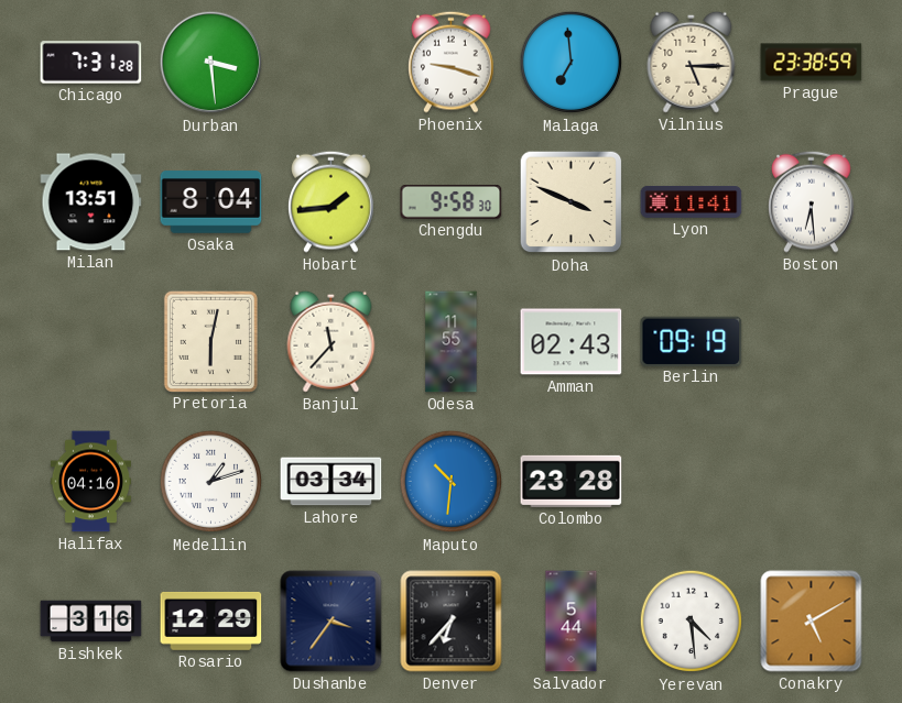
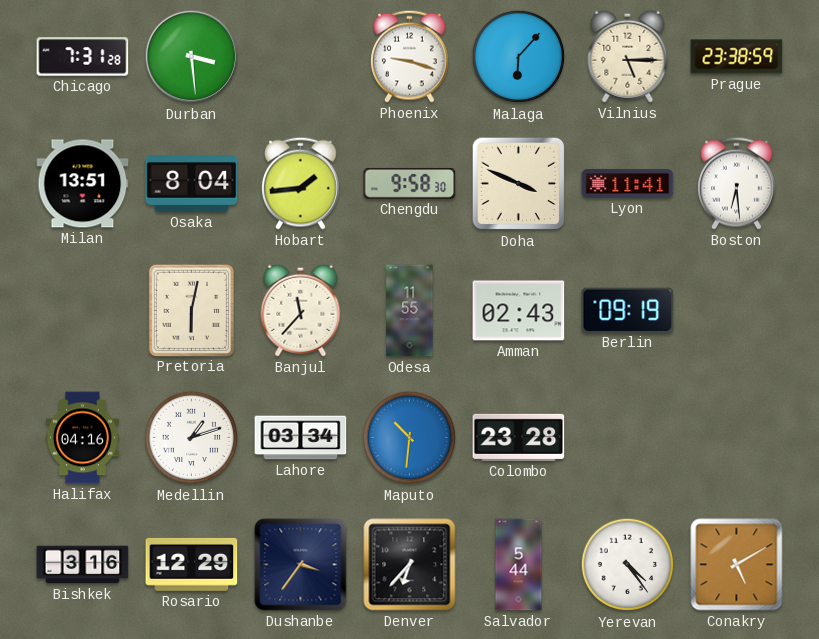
Malaga: 6:59 -> 6:07
Yerevan: 4:29 -> 4:24
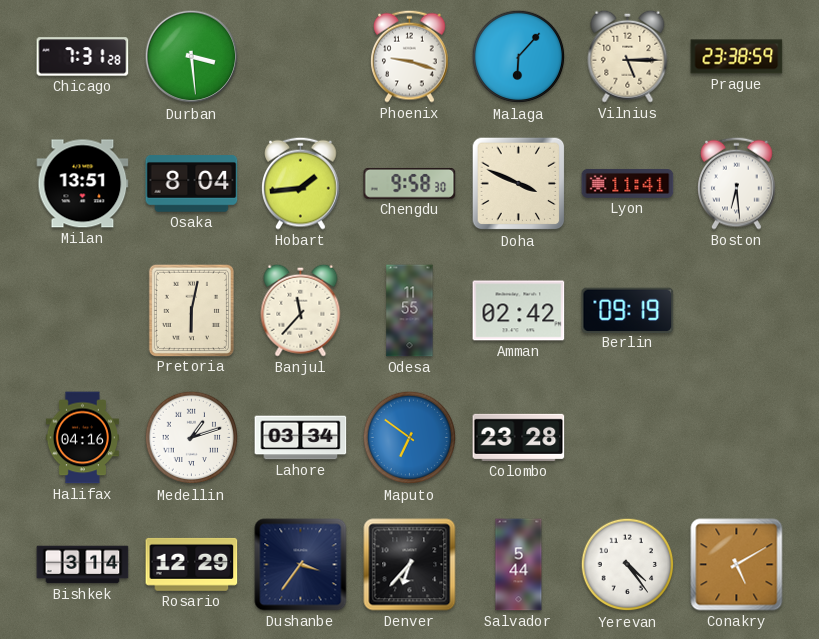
Amman: 02:43 -> 02:42
Maputo: 10:31 -> 6:51
Bishkek: 3:16 -> 3:14
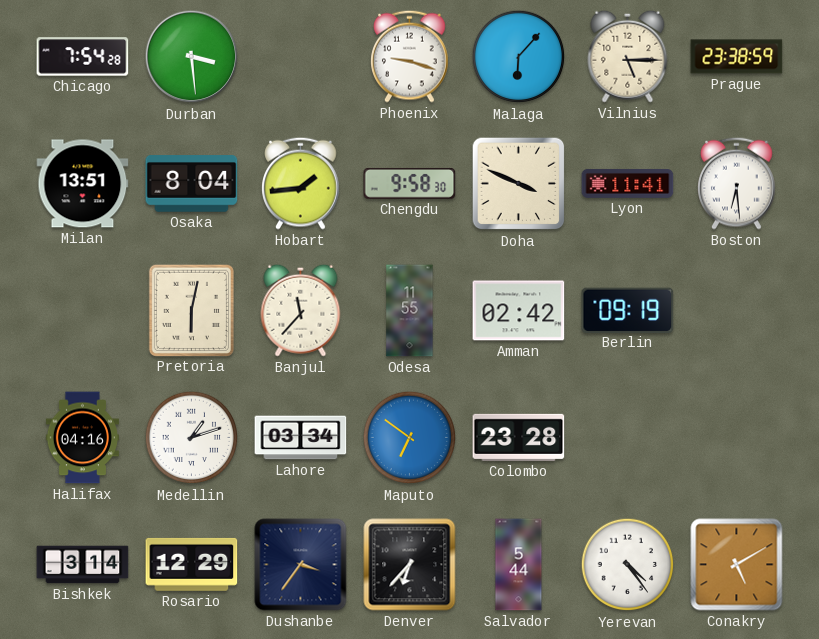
Chicago: 7:31 -> 7:54
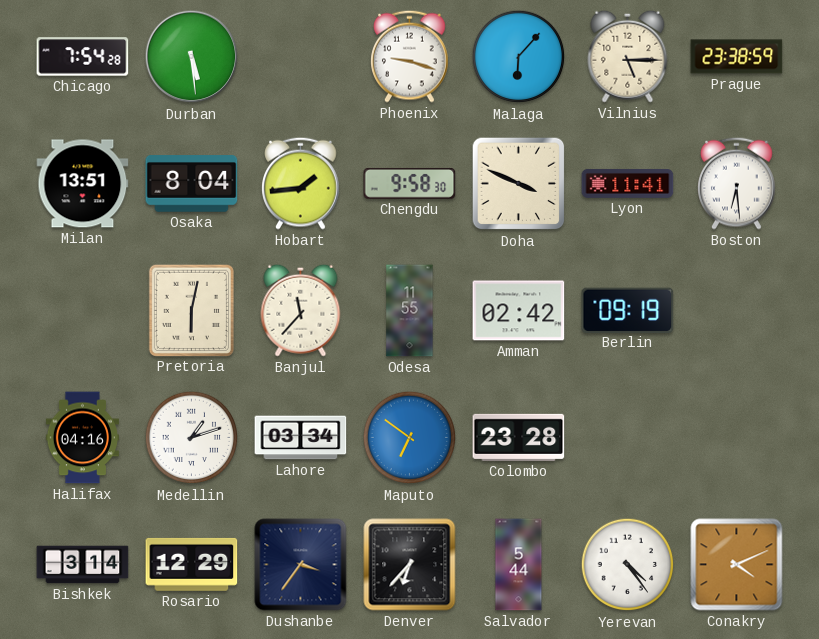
Durban: 3:29 -> 5:29
Conakry: 5:10 -> 4:11
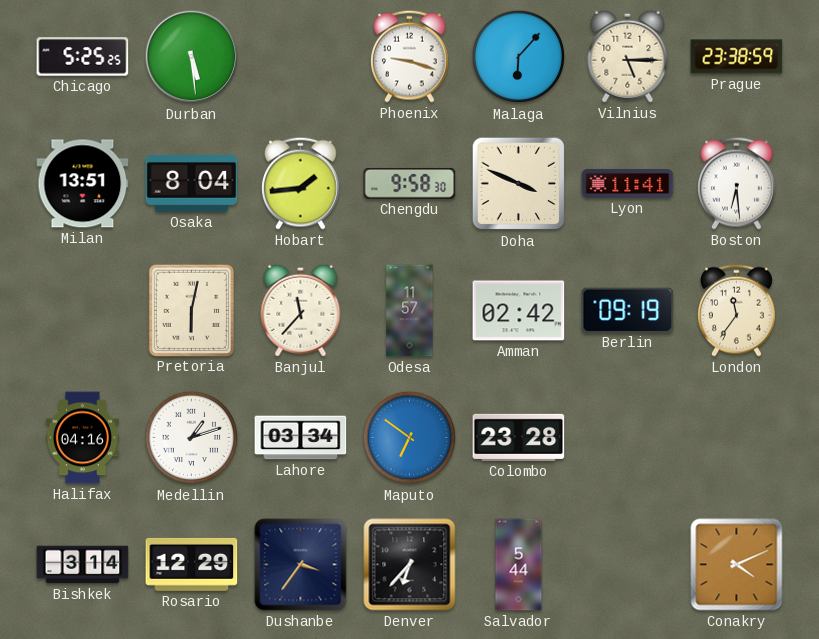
Chicago: 7:54 -> 5:25
Odesa: 11:55 -> 11:57
London: none -> 11:36
Yerevan: 4:24 -> none
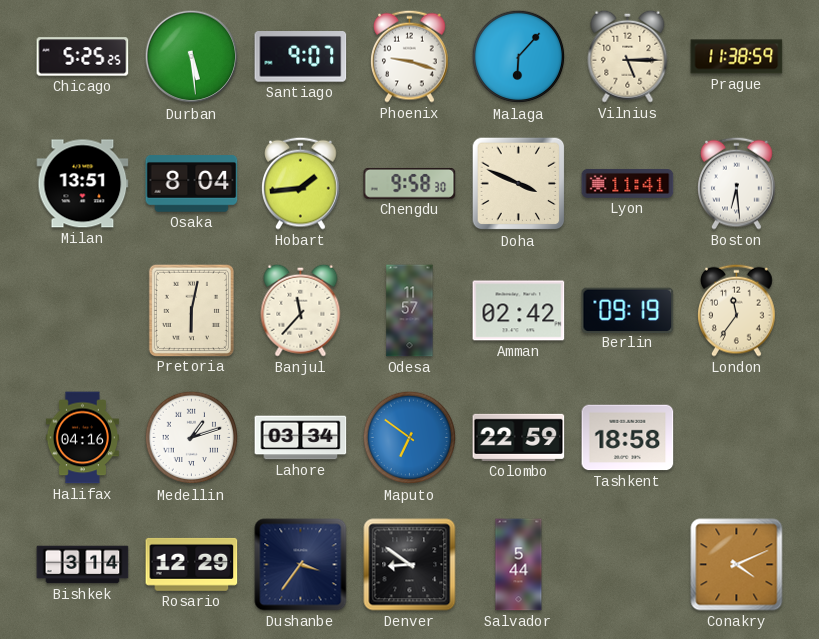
Santiago: none -> 9:07
Prague: 23:38 -> 11:38
Colombo: 23:28 -> 22:59
Tashkent: none -> 18:58
Denver: 6:37 -> 8:51
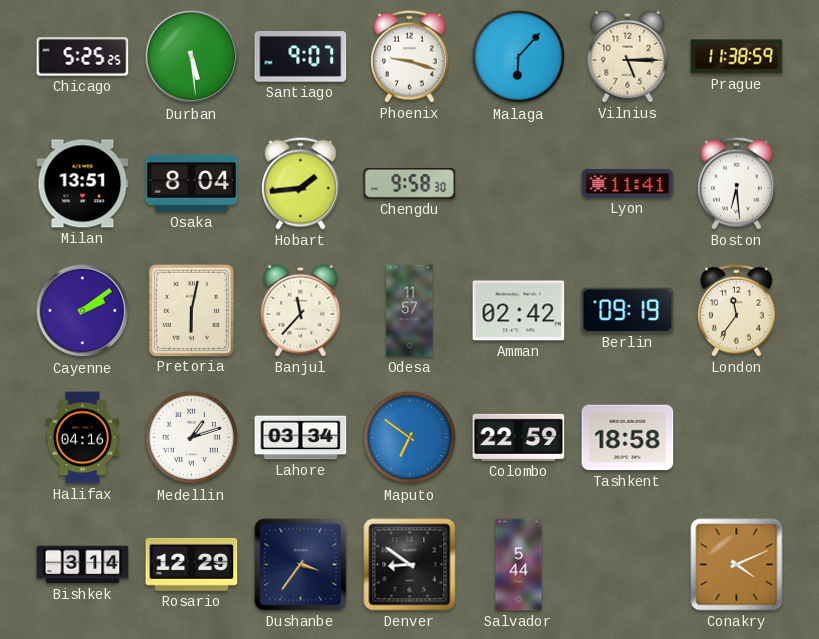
Doha: 3:49 -> none
Cayenne: none -> 2:09
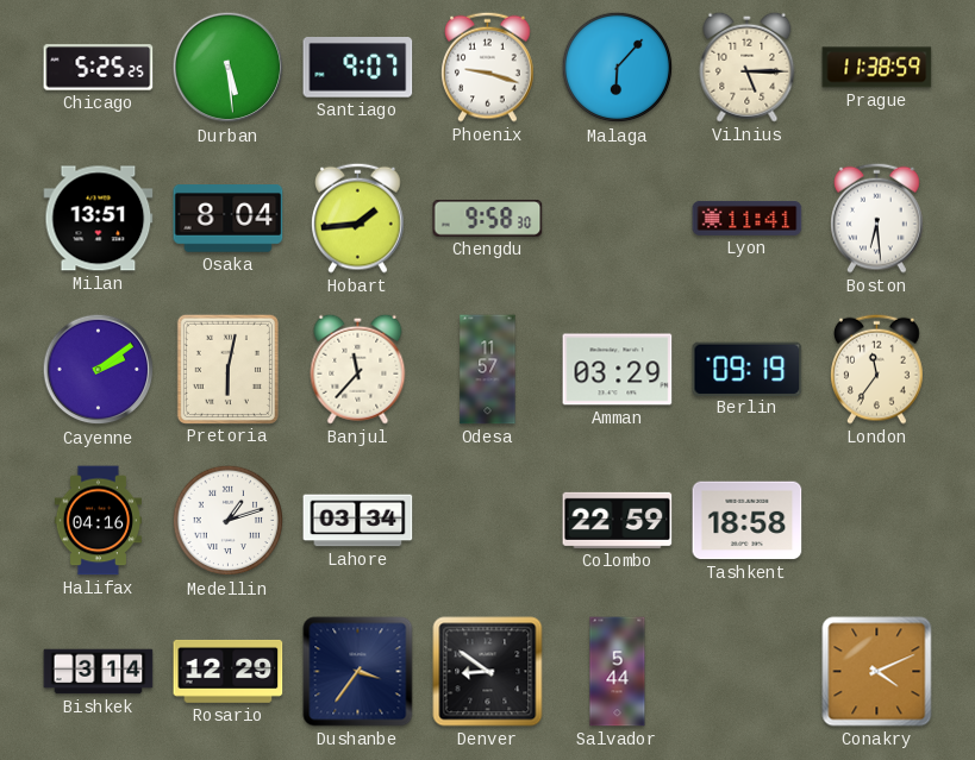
Amman: 02:42 -> 03:29
Maputo: 6:51 -> none
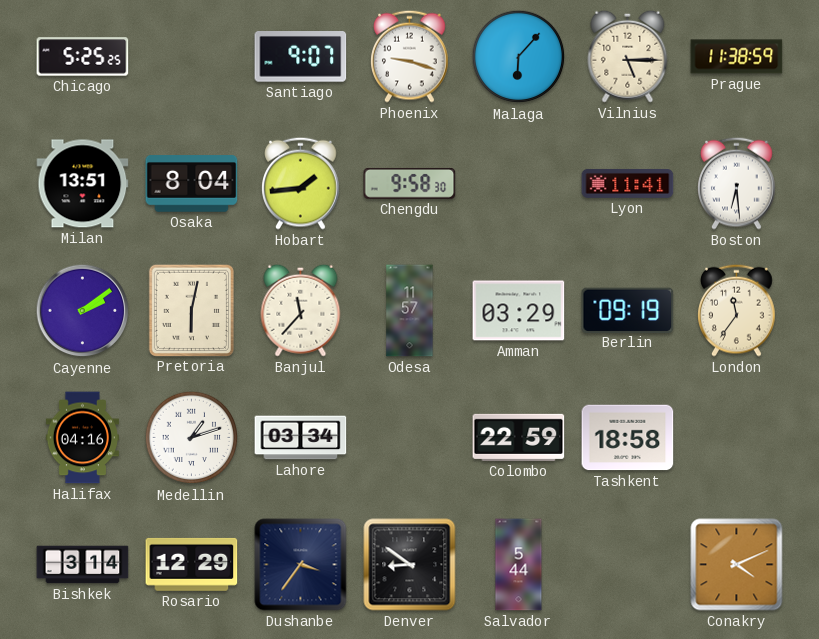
Durban: 5:29 -> none
